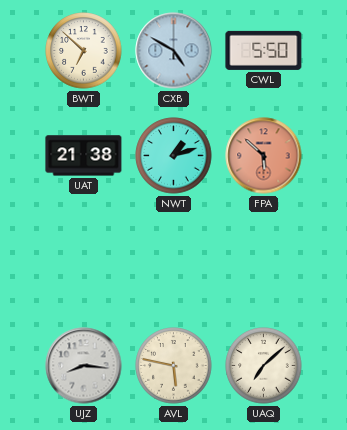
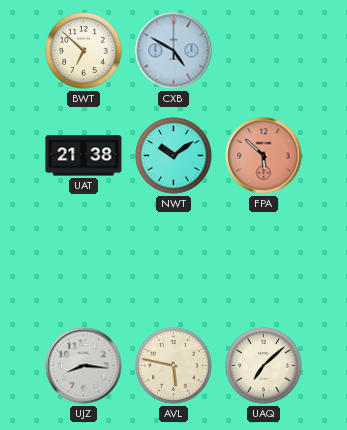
CWL: 5:50 -> none
NWT: 1:12 -> 10:09
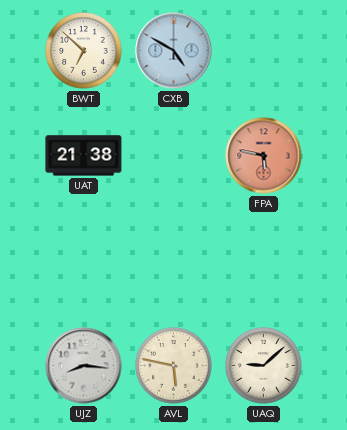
NWT: 10:09 -> none
FPA: 5:52 -> 5:47
UAQ: 7:08 -> 9:08
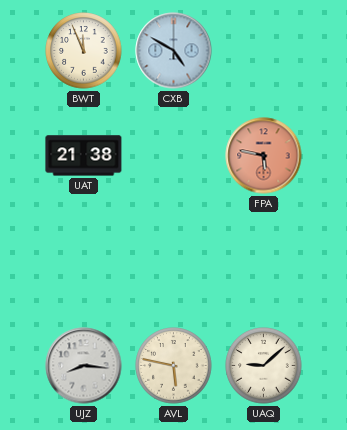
BWT: 6:52 -> 11:56
